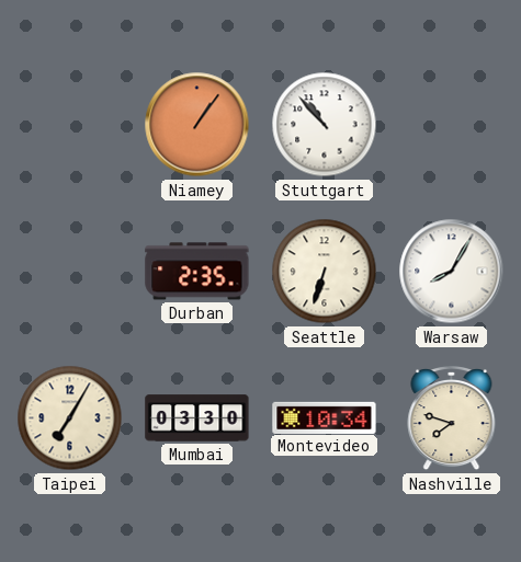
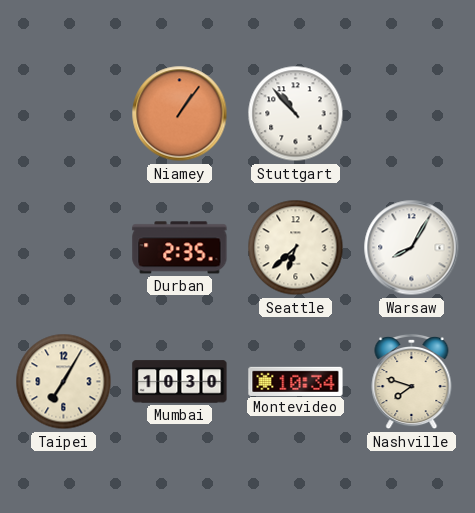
Seattle: 6:33 -> 6:38
Mumbai: 03:30 -> 10:30
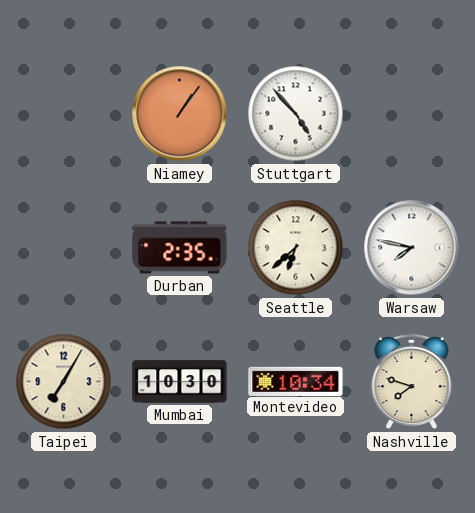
Stuttgart: 10:53 -> 4:53
Warsaw: 8:05 -> 7:47
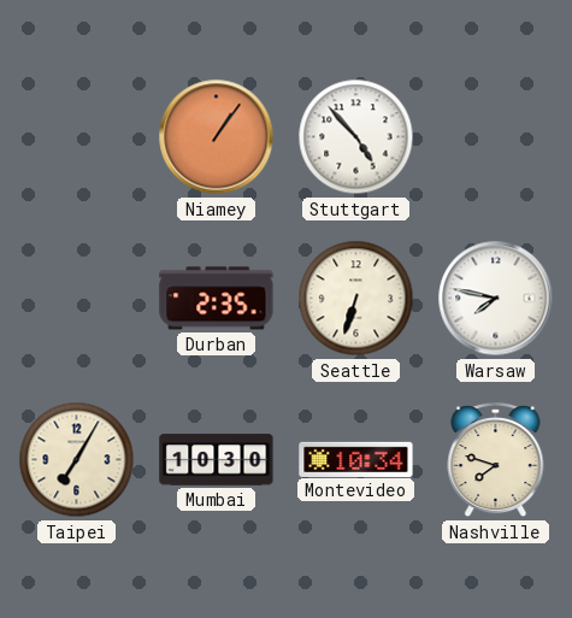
Seattle: 6:38 -> 6:33
